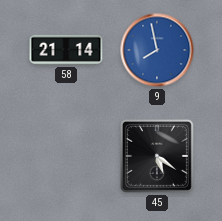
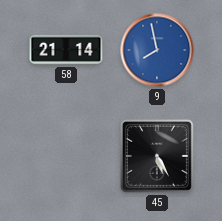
45: 5:21 -> 5:25
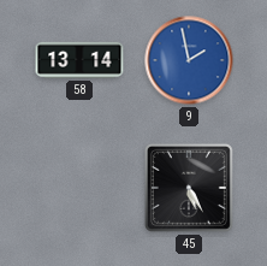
58: 21:14 -> 13:14
9: 7:58 -> 1:58
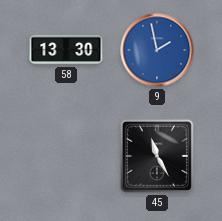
58: 13:14 -> 13:30
45: 5:25 -> 11:25
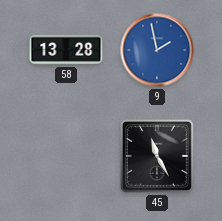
58: 13:30 -> 13:28
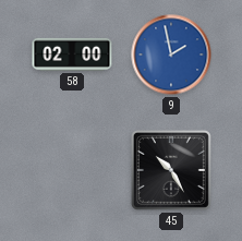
58: 13:28 -> 02:00
45: 11:25 -> 10:25
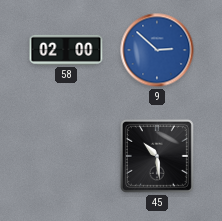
9: 1:58 -> 2:52
45: 10:25 -> 10:29
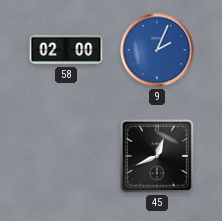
9: 2:52 -> 2:04
45: 10:29 -> 12:41
